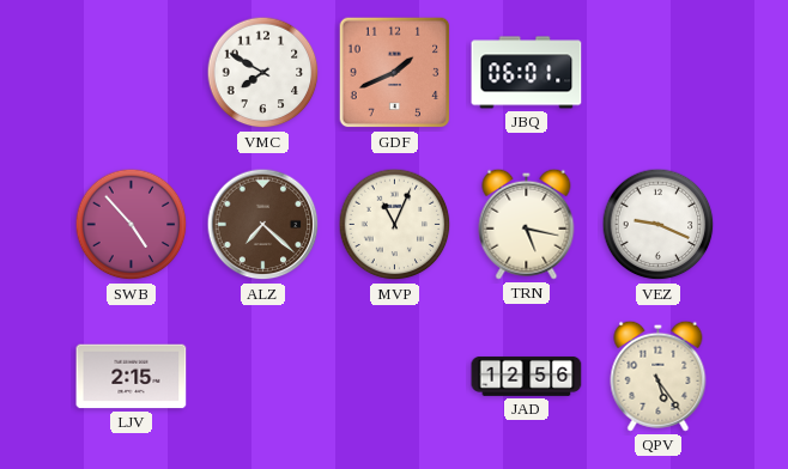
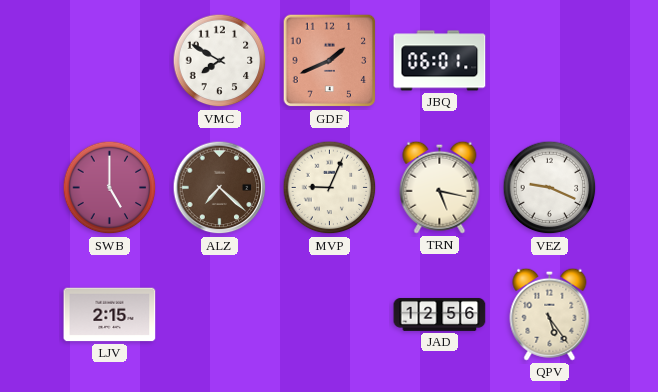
SWB: 4:53 -> 5:00
MVP: 11:04 -> 9:04
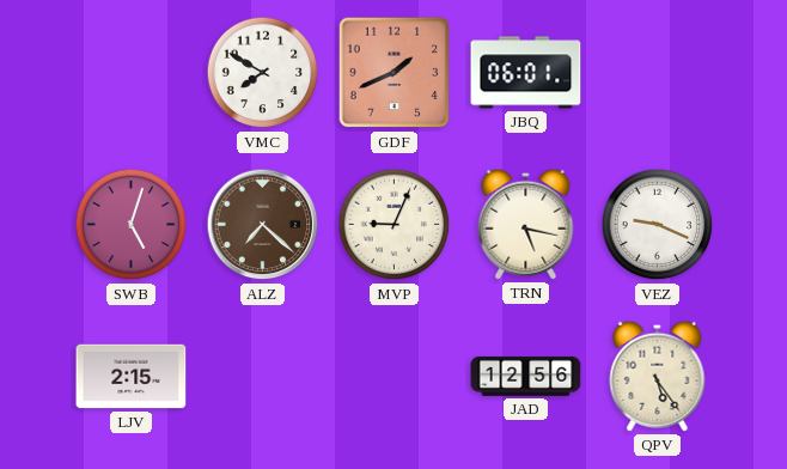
SWB: 5:00 -> 5:03
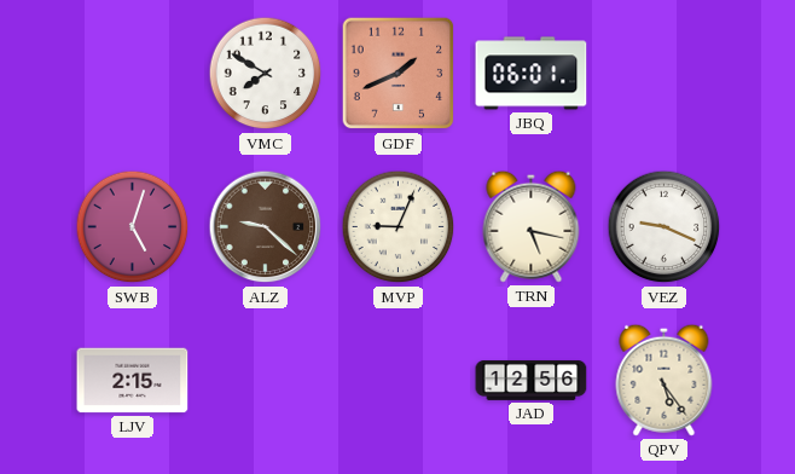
ALZ: 7:22 -> 9:22
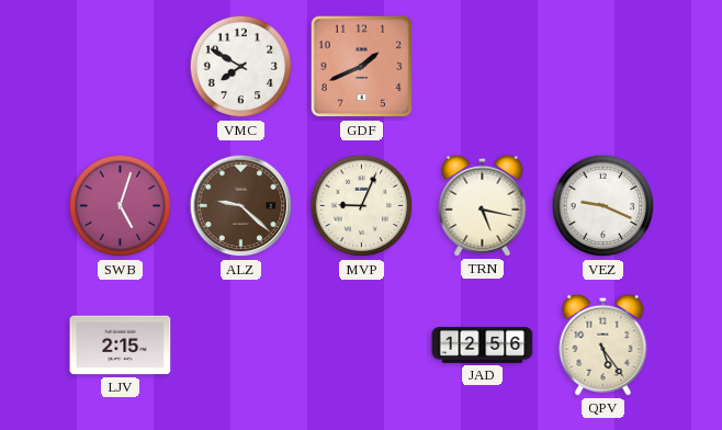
JBQ: 06:01 -> none
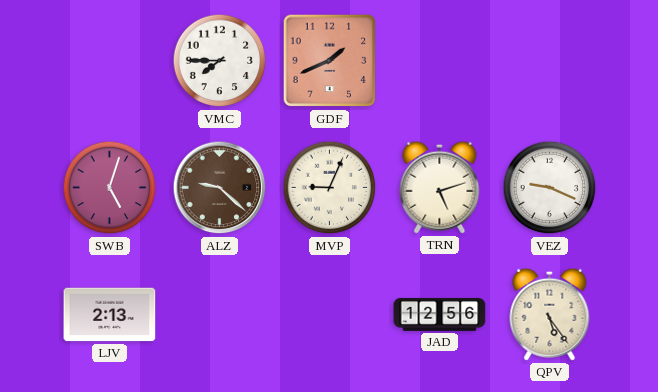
VMC: 7:50 -> 7:45
TRN: 5:17 -> 5:12
LJV: 2:15 -> 2:13
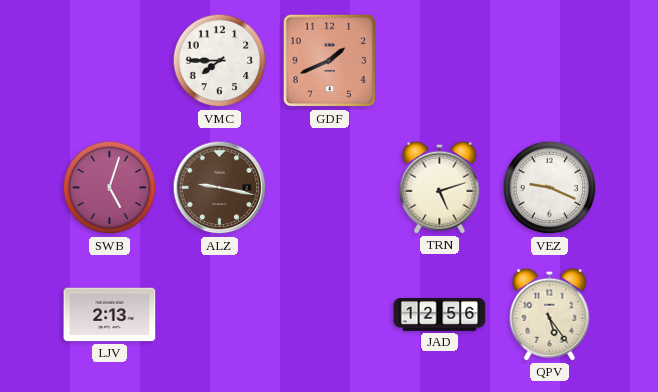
ALZ: 9:22 -> 9:17
MVP: 9:04 -> none
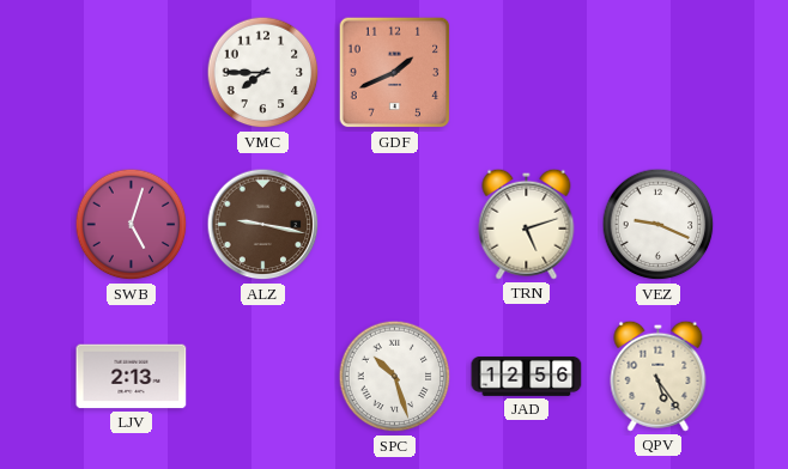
SPC: none -> 10:27
